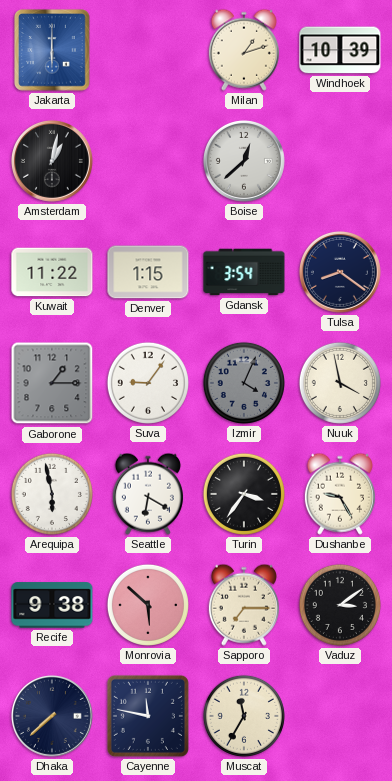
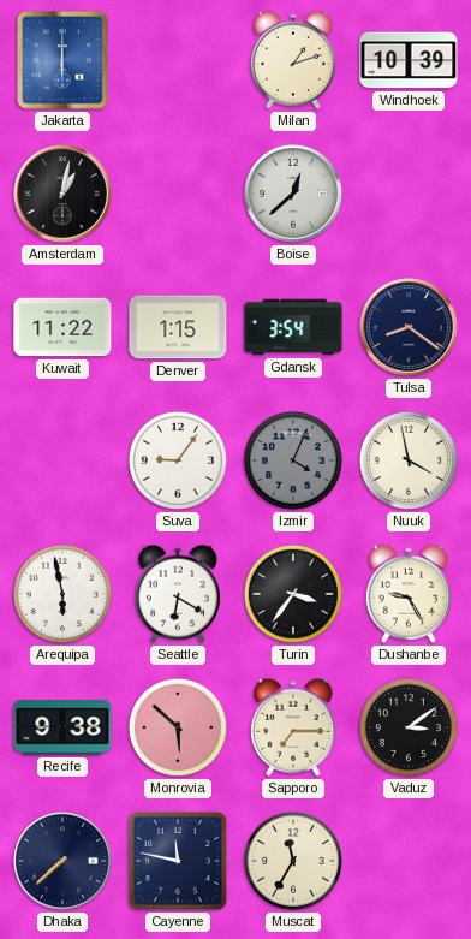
Gaborone: 1:15 -> none
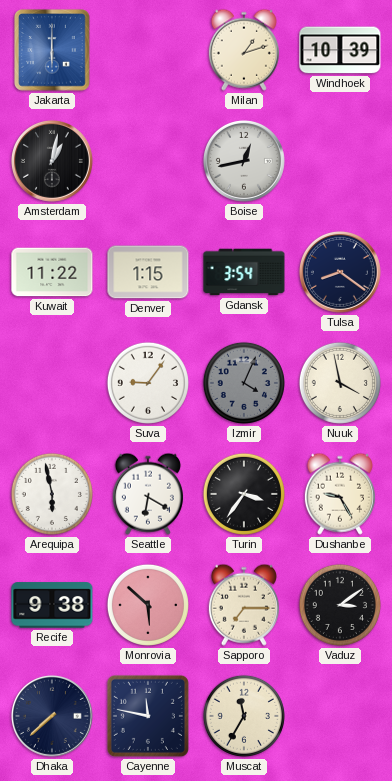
Boise: 12:38 -> 12:43
